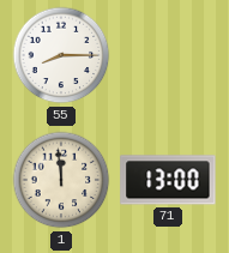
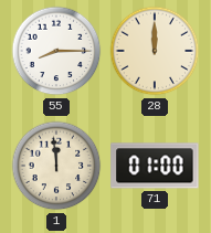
28: none -> 12:00
71: 13:00 -> 01:00
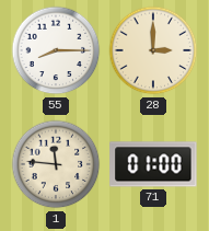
28: 12:00 -> 3:00
1: 11:59 -> 11:46
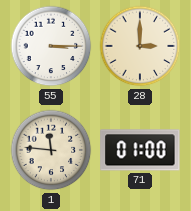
55: 8:15 -> 3:15
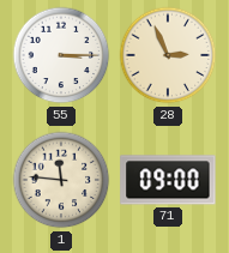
28: 3:00 -> 2:56
71: 01:00 -> 09:00
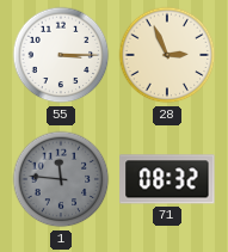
1 dial: cream -> grey
71: 09:00 -> 08:32
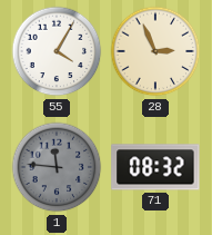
55: 3:15 -> 4:05
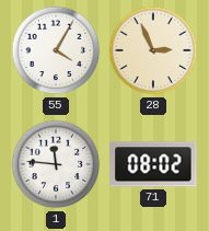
1 dial: grey -> white
71: 08:32 -> 08:02
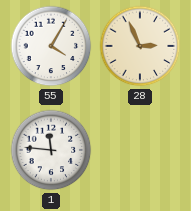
71: 08:02 -> none
